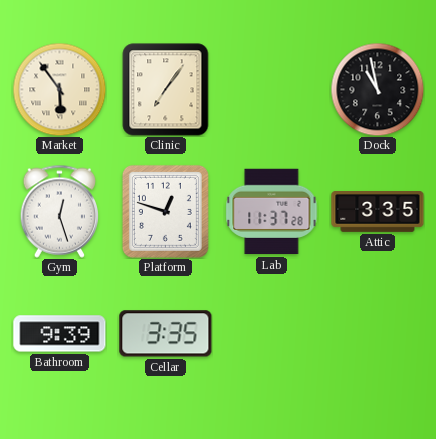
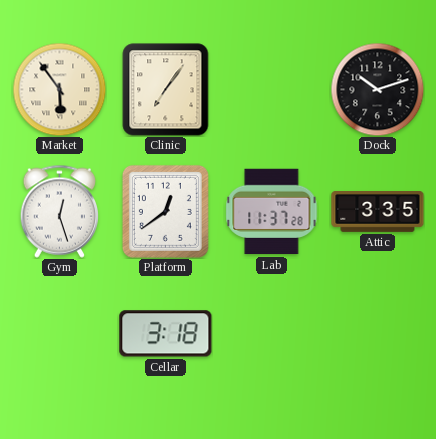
Dock: 10:58 -> 10:12
Platform: 12:48 -> 12:39
Bathroom: 9:39 -> none
Cellar: 3:35 -> 3:18
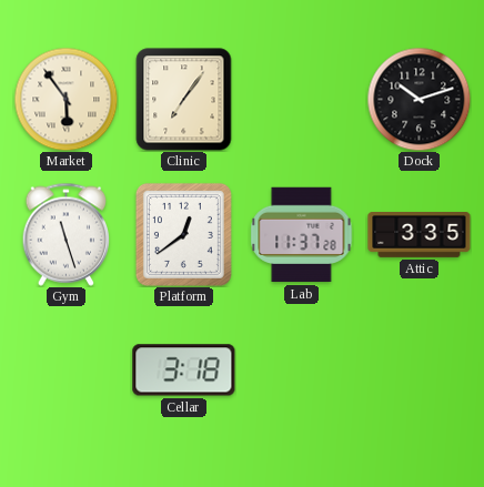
Gym: 12:27 -> 11:27
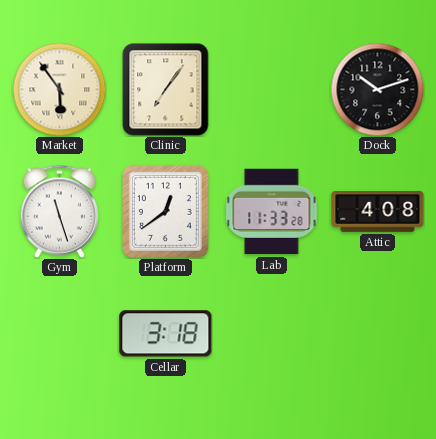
Lab: 11:37 -> 11:33
Attic: 3:35 -> 4:08
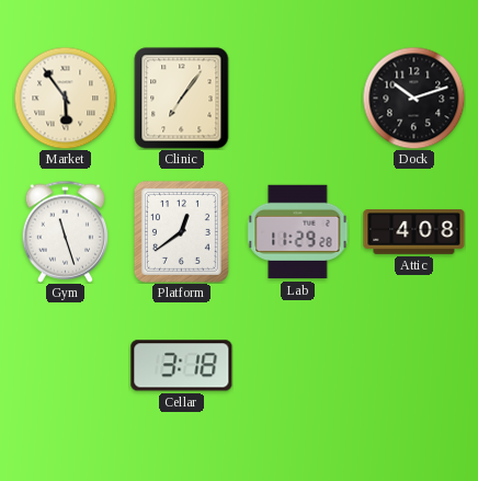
Lab: 11:33 -> 11:29
